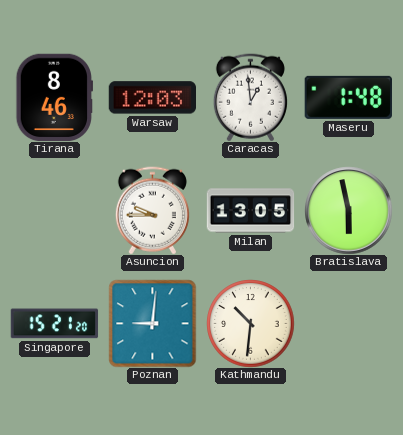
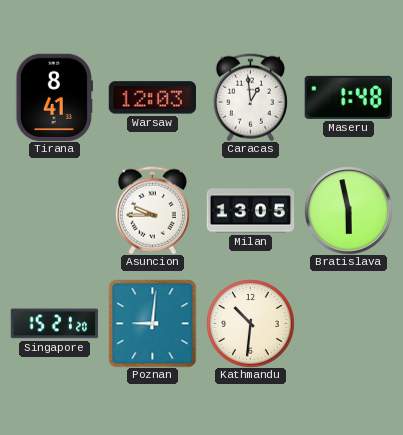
Tirana: 8:46 -> 8:41
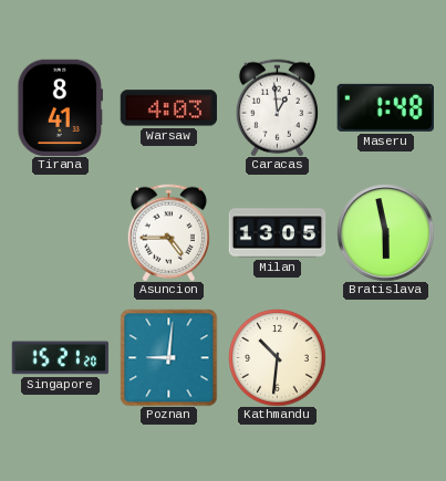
Warsaw: 12:03 -> 4:03
Asuncion: 9:45 -> 4:45
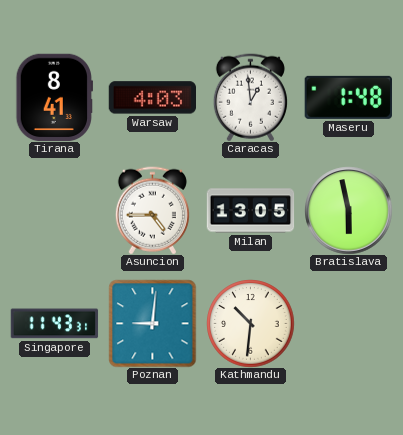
Singapore: 15:21 -> 11:43
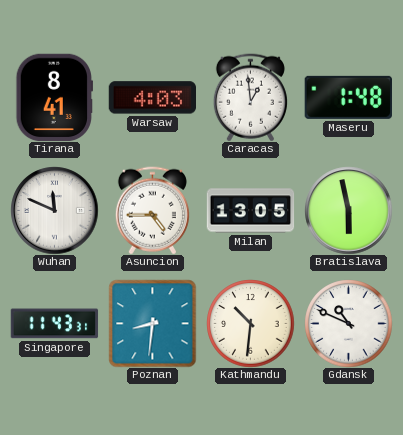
Wuhan: none -> 11:49
Poznan: 9:01 -> 8:31
Gdansk: none -> 10:49
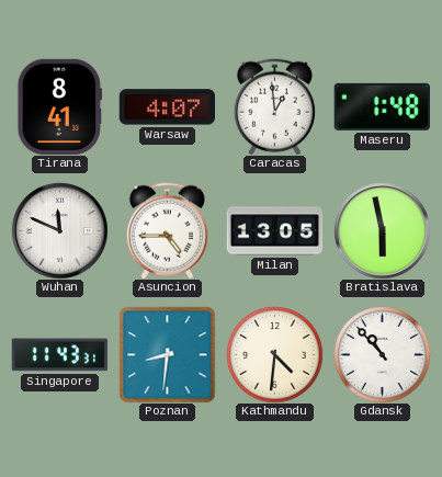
Warsaw: 4:03 -> 4:07
Kathmandu: 10:31 -> 4:31
Gdansk: 10:49 -> 10:53
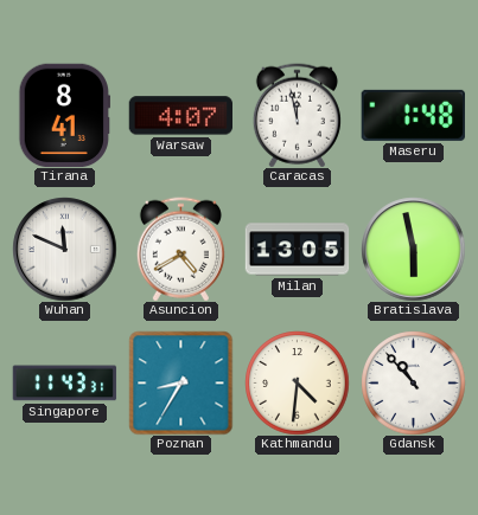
Caracas: 12:59 -> 11:58
Asuncion: 4:45 -> 4:40
Poznan: 8:31 -> 8:35
